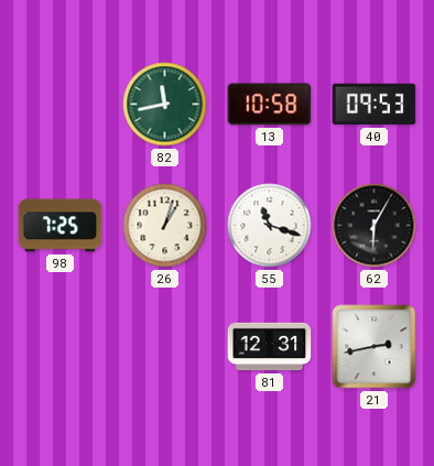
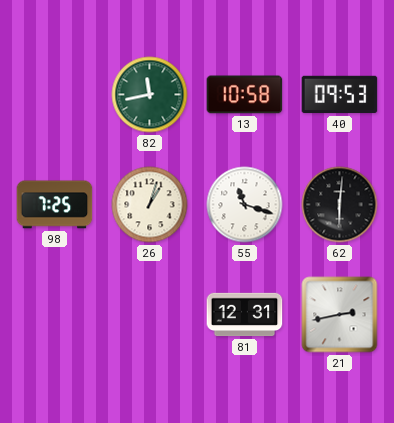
62: 6:05 -> 6:01
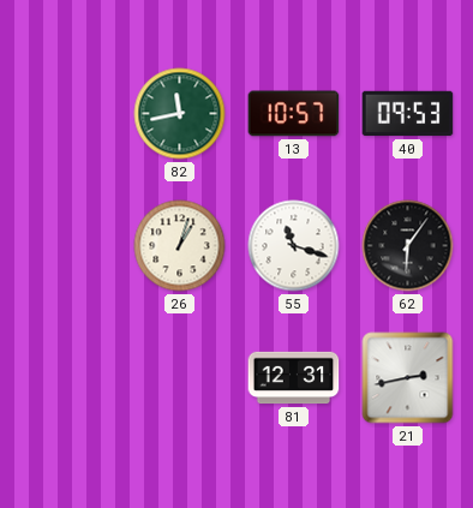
13: 10:58 -> 10:57
98: 7:25 -> none
62: 6:01 -> 6:06
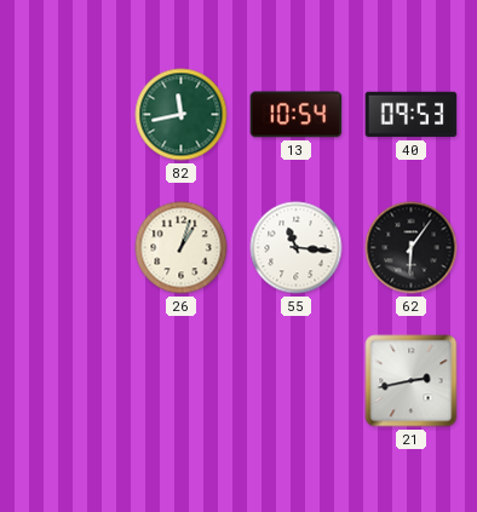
13: 10:57 -> 10:54
55: 11:18 -> 11:16
81: 12:31 -> none
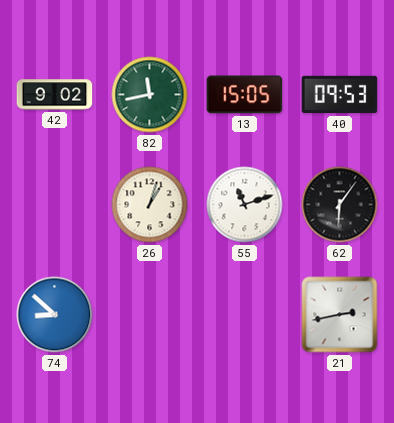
42: none -> 9:02
13: 10:54 -> 15:05
55: 11:16 -> 11:12
74: none -> 8:52
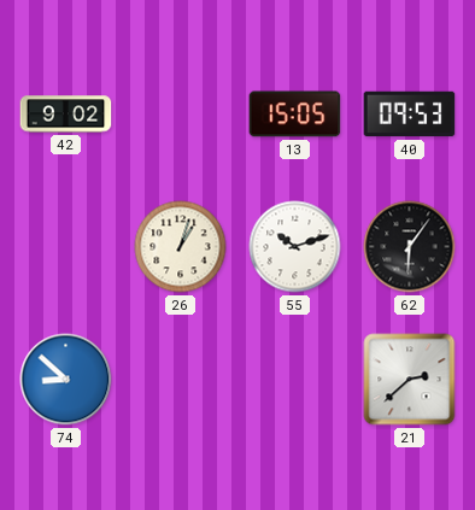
82: 11:43 -> none
55: 11:12 -> 10:12
21: 2:43 -> 2:38
